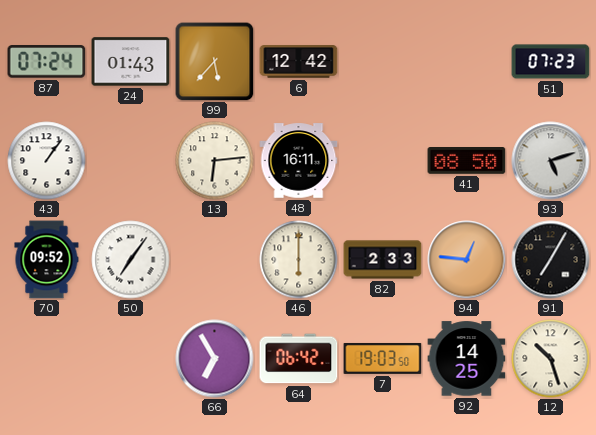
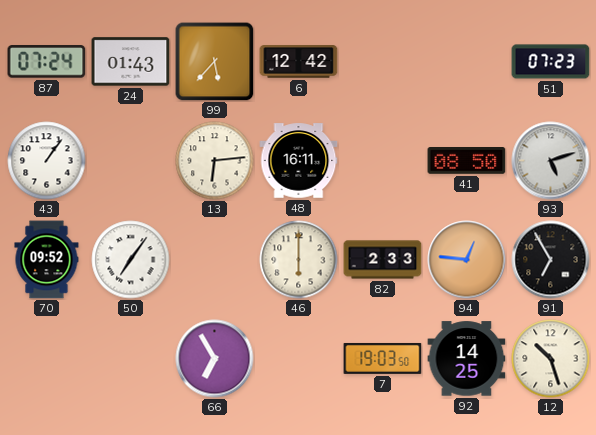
91: 7:05 -> 6:55
64: 06:42 -> none
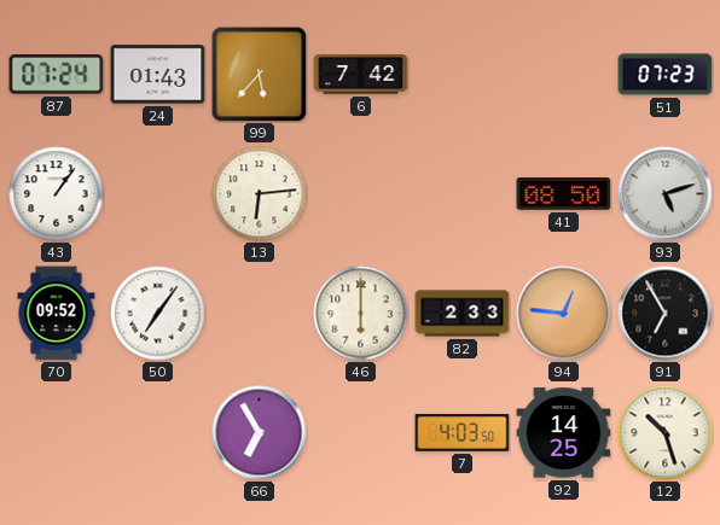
6: 12:42 -> 7:42
48: 16:11 -> none
7: 19:03 -> 4:03
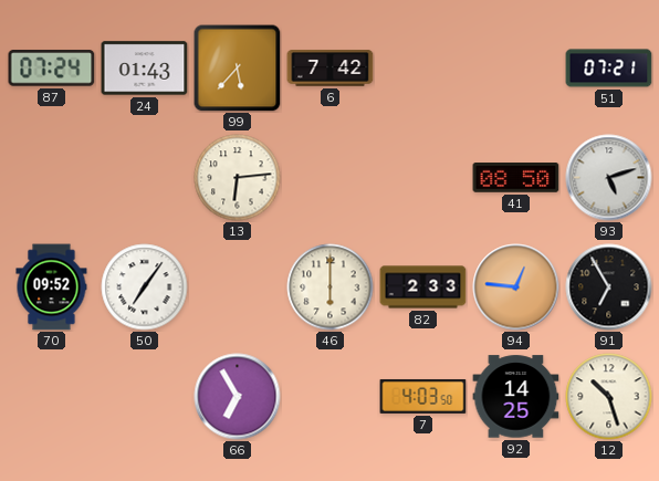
51: 07:23 -> 07:21
43: 1:06 -> none
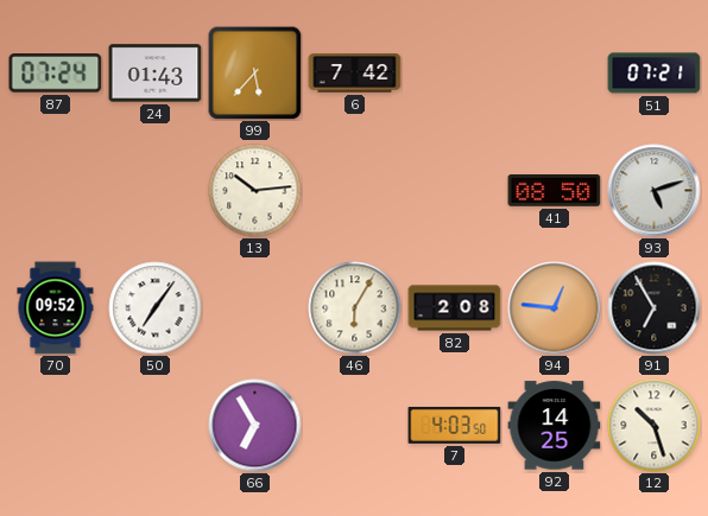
13: 6:14 -> 10:14
46: 6:00 -> 6:05
82: 2:33 -> 2:08
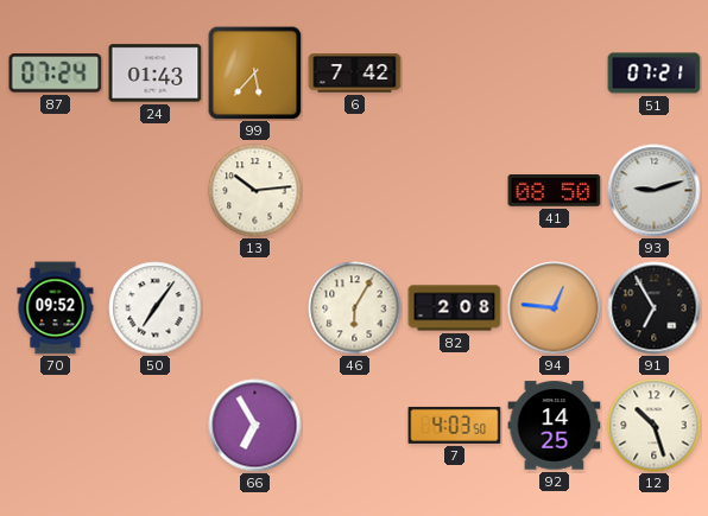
93: 5:12 -> 9:12
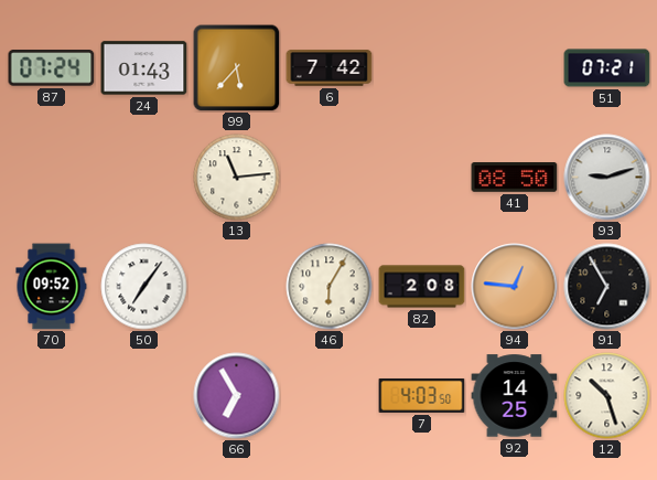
13: 10:14 -> 11:14
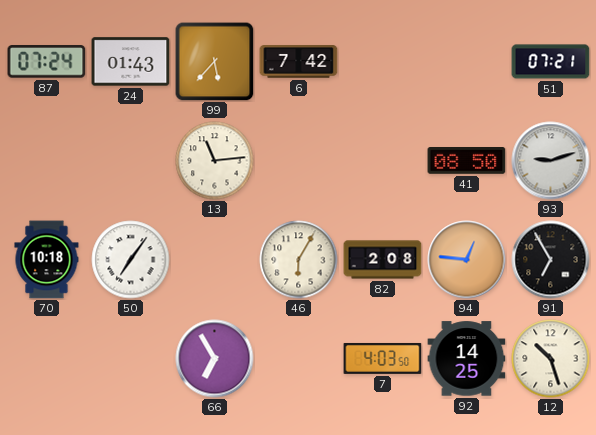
70: 09:52 -> 10:18
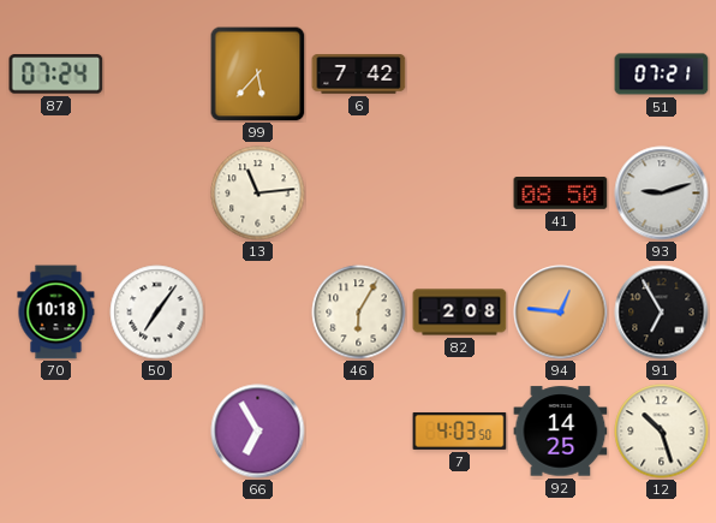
24: 01:43 -> none
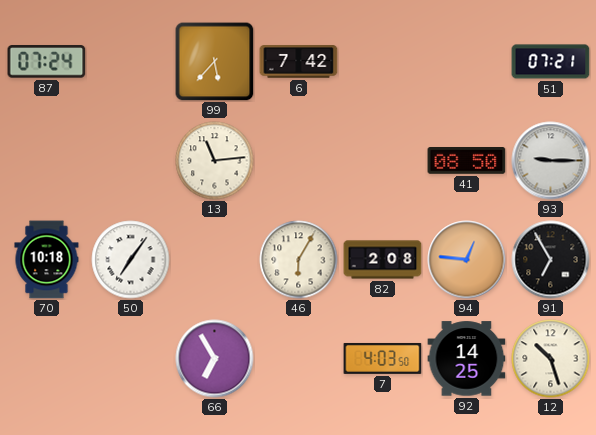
93: 9:12 -> 9:15
